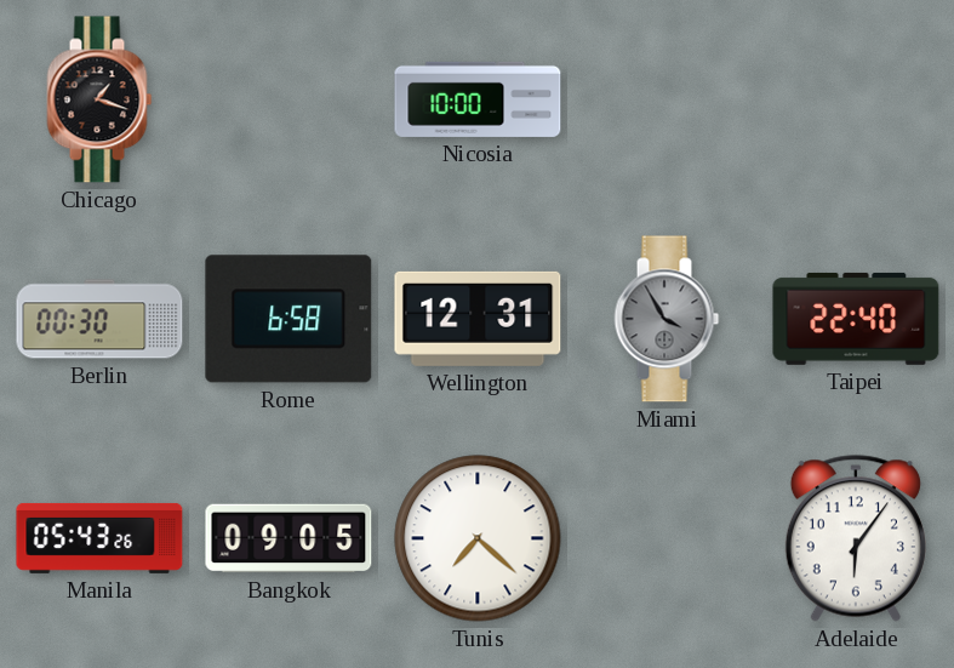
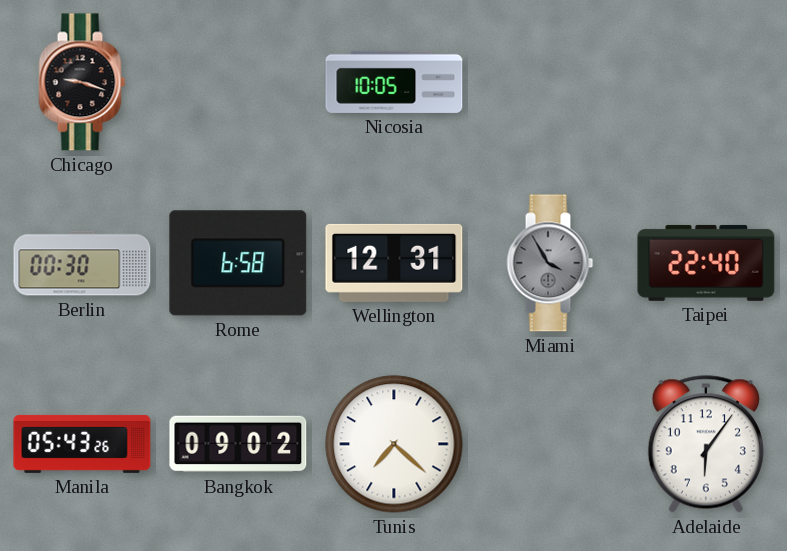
Chicago: 1:18 -> 9:18
Nicosia: 10:00 -> 10:05
Bangkok: 09:05 -> 09:02
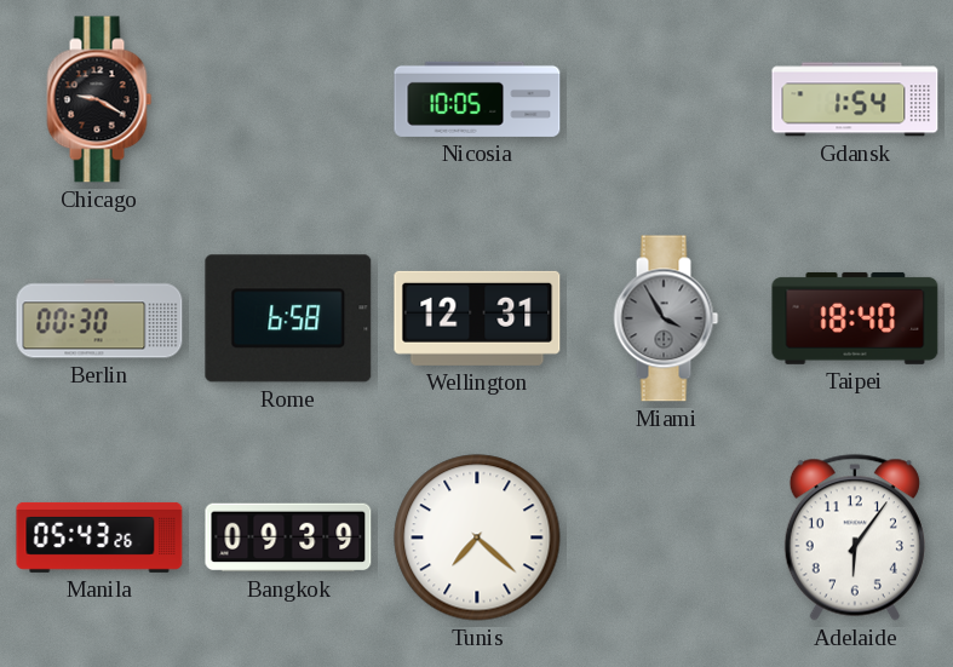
Chicago: 9:18 -> 9:20
Gdansk: none -> 1:54
Taipei: 22:40 -> 18:40
Bangkok: 09:02 -> 09:39
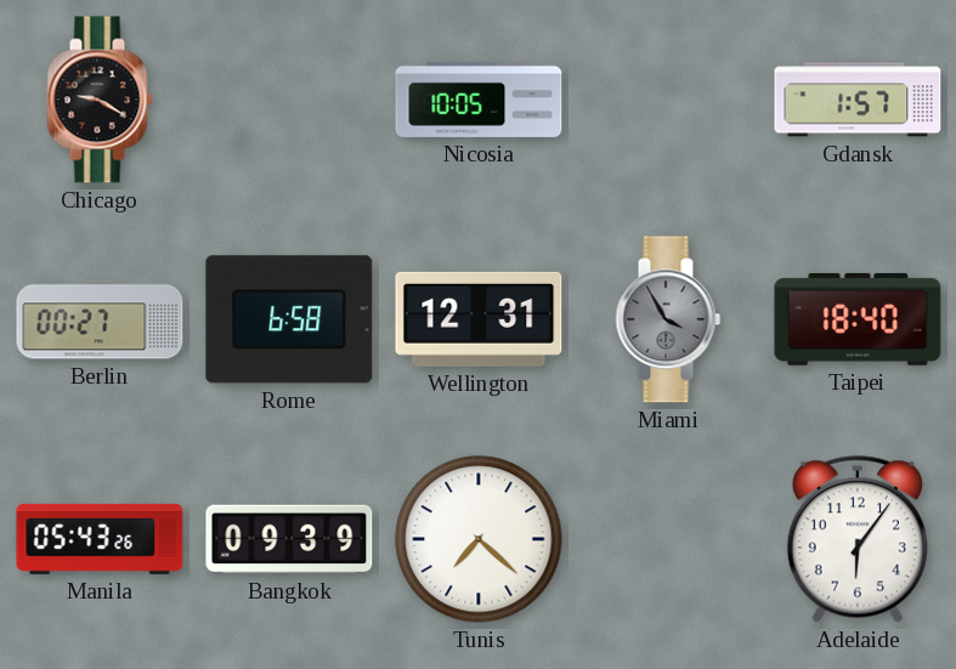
Gdansk: 1:54 -> 1:57
Berlin: 00:30 -> 00:27
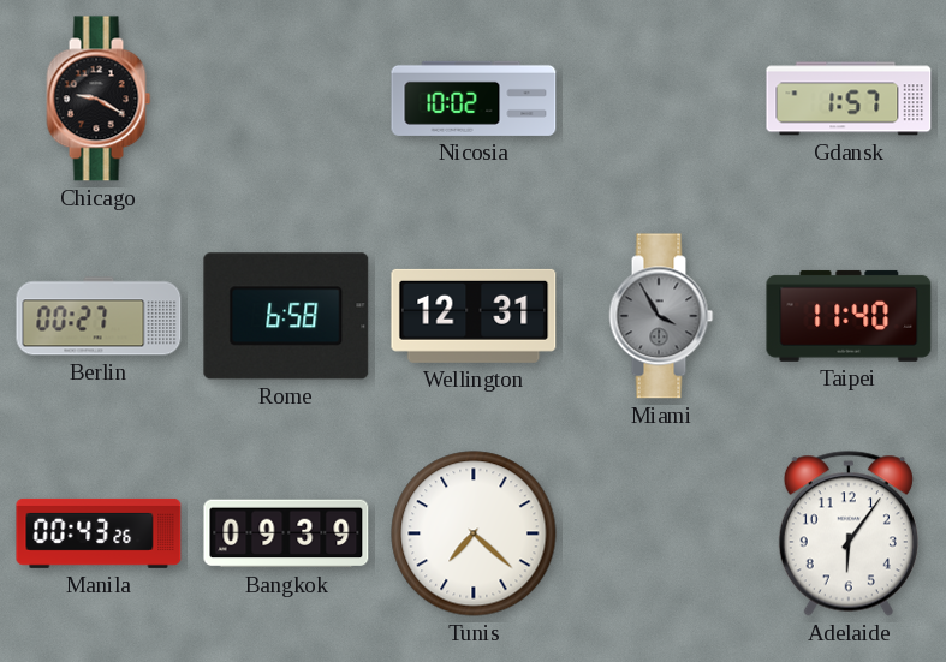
Nicosia: 10:05 -> 10:02
Taipei: 18:40 -> 11:40
Manila: 05:43 -> 00:43
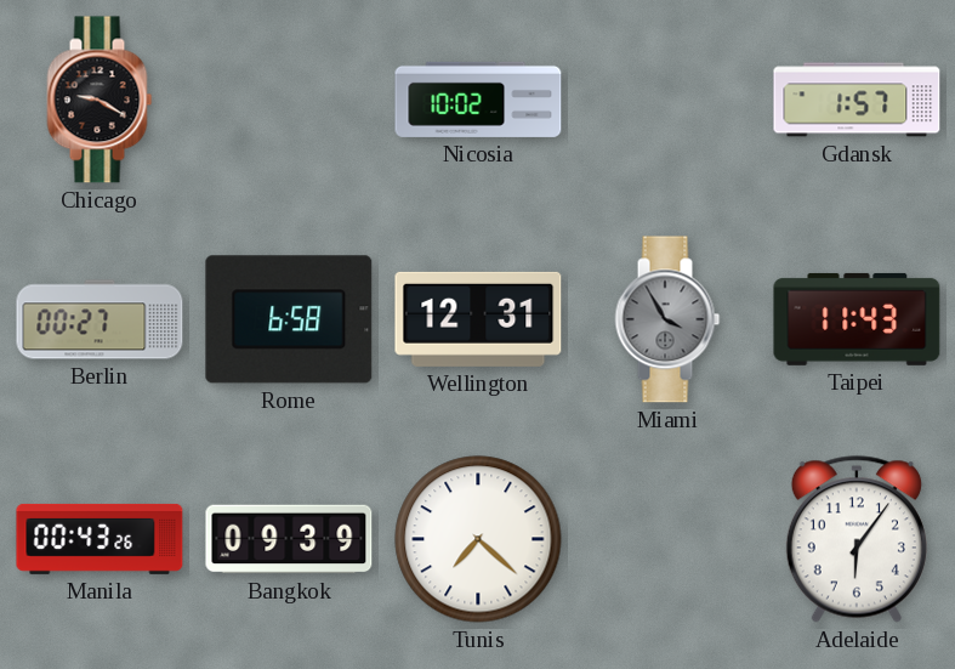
Taipei: 11:40 -> 11:43
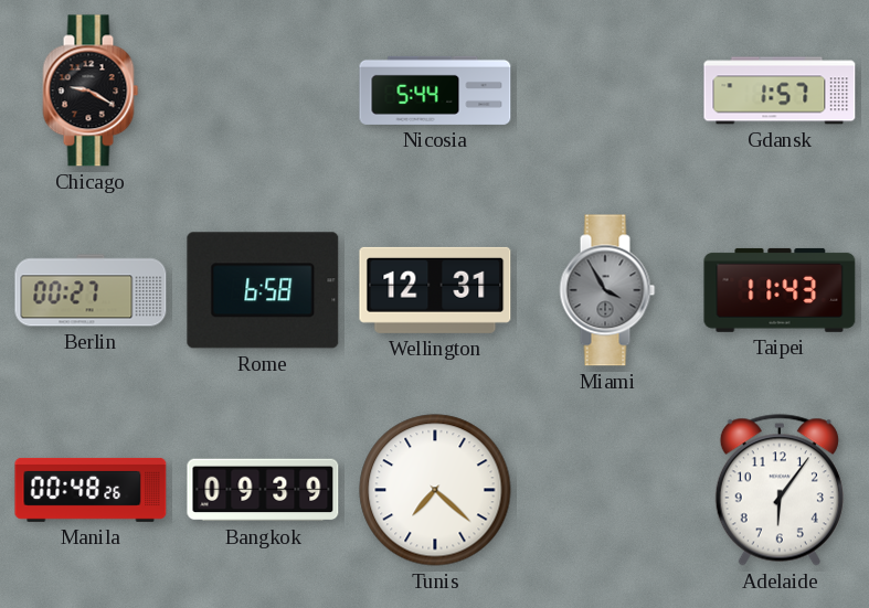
Nicosia: 10:02 -> 5:44
Manila: 00:43 -> 00:48
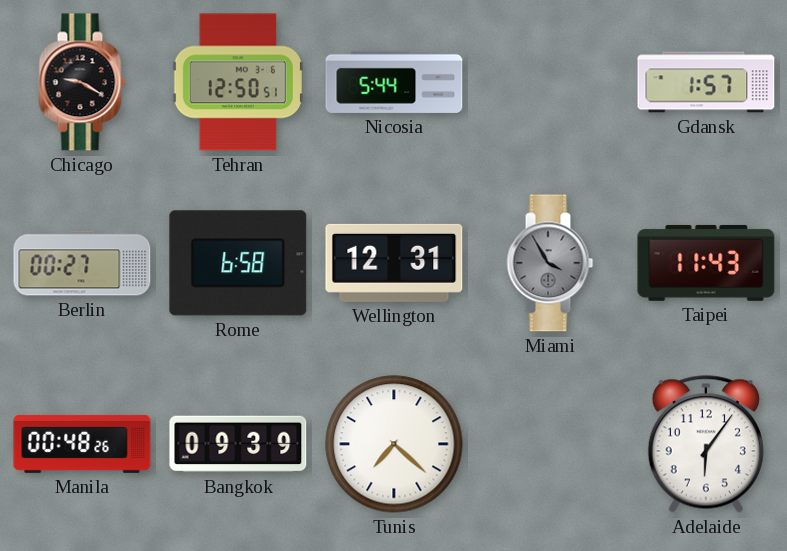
Tehran: none -> 12:50
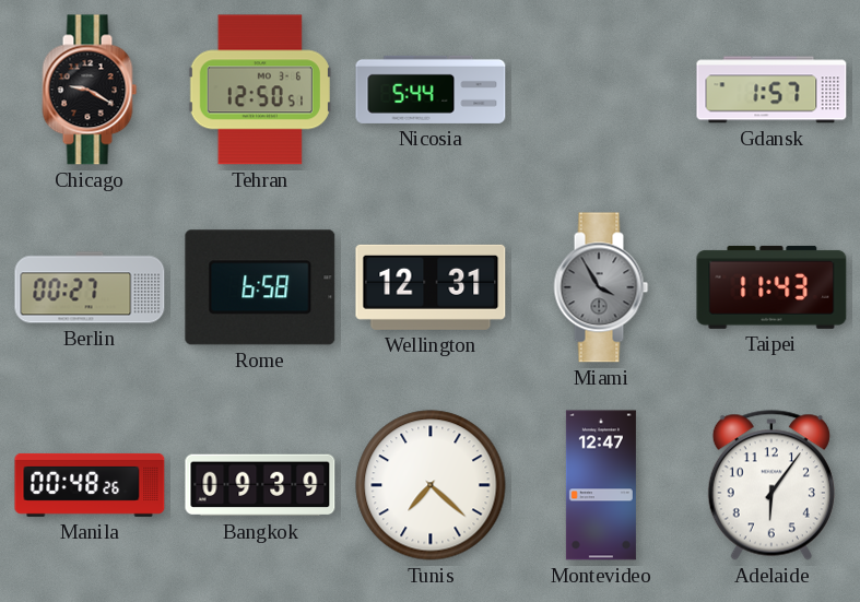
Montevideo: none -> 12:47
